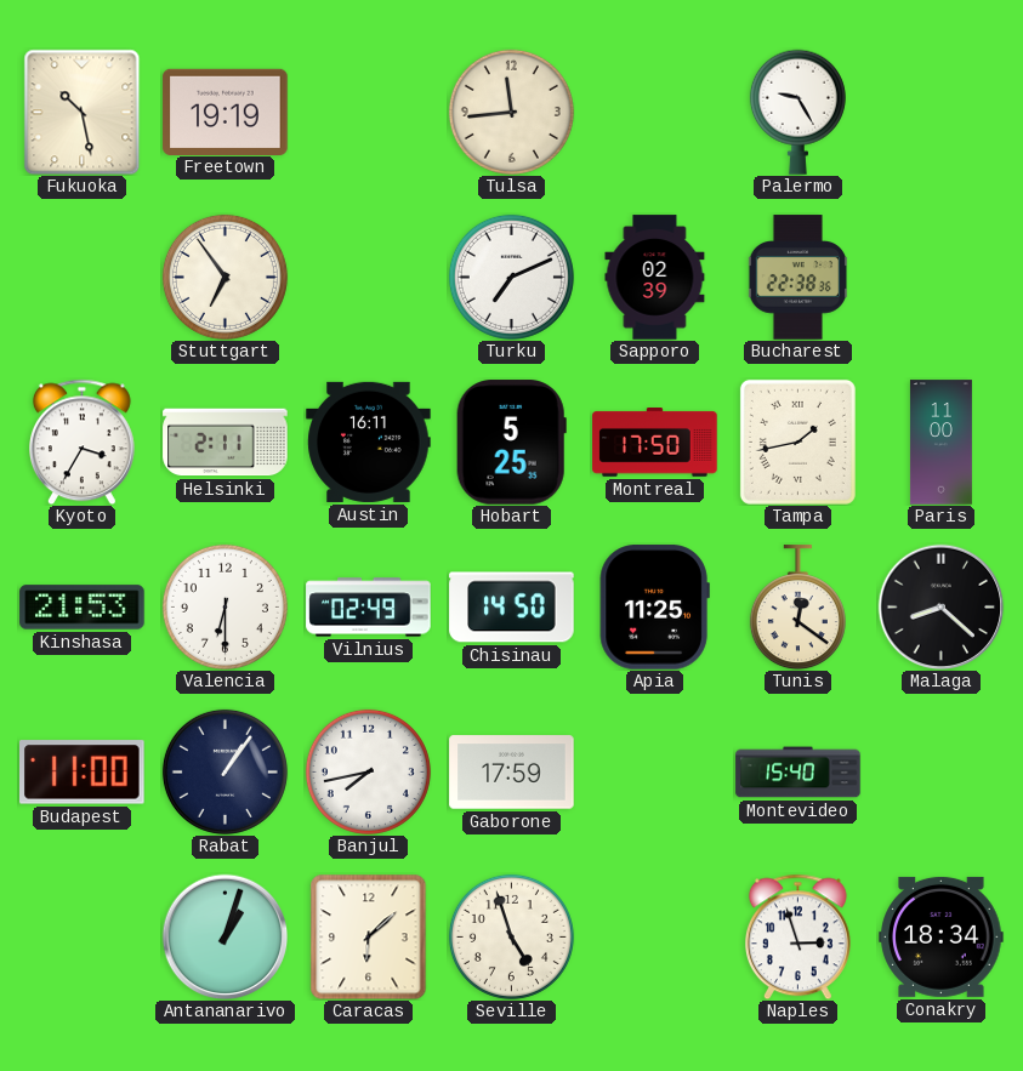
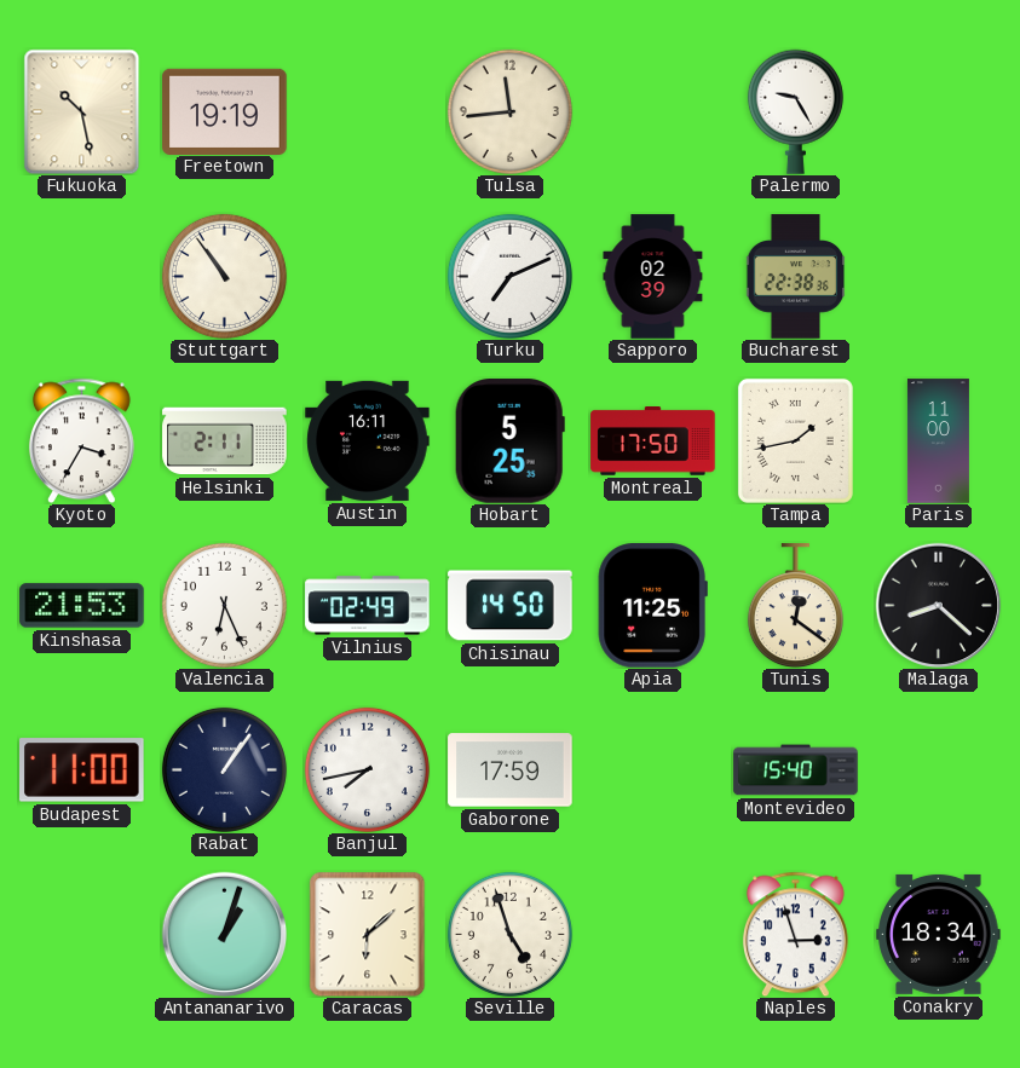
Stuttgart: 6:54 -> 10:54
Valencia: 6:30 -> 6:26
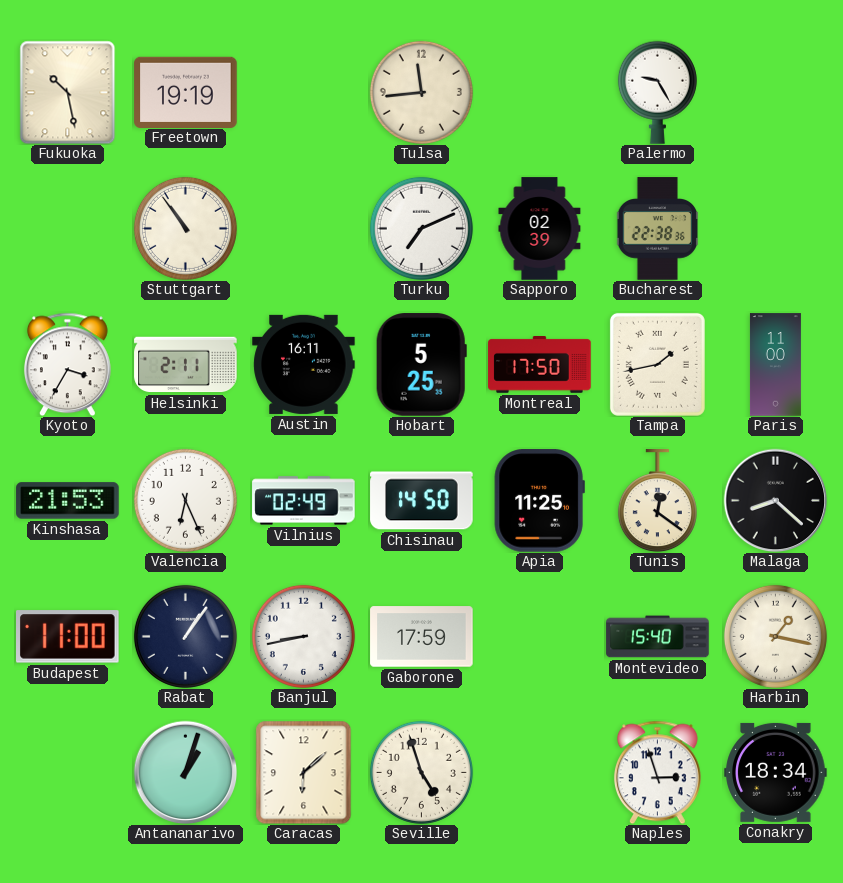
Banjul: 7:43 -> 8:43
Harbin: none -> 1:17
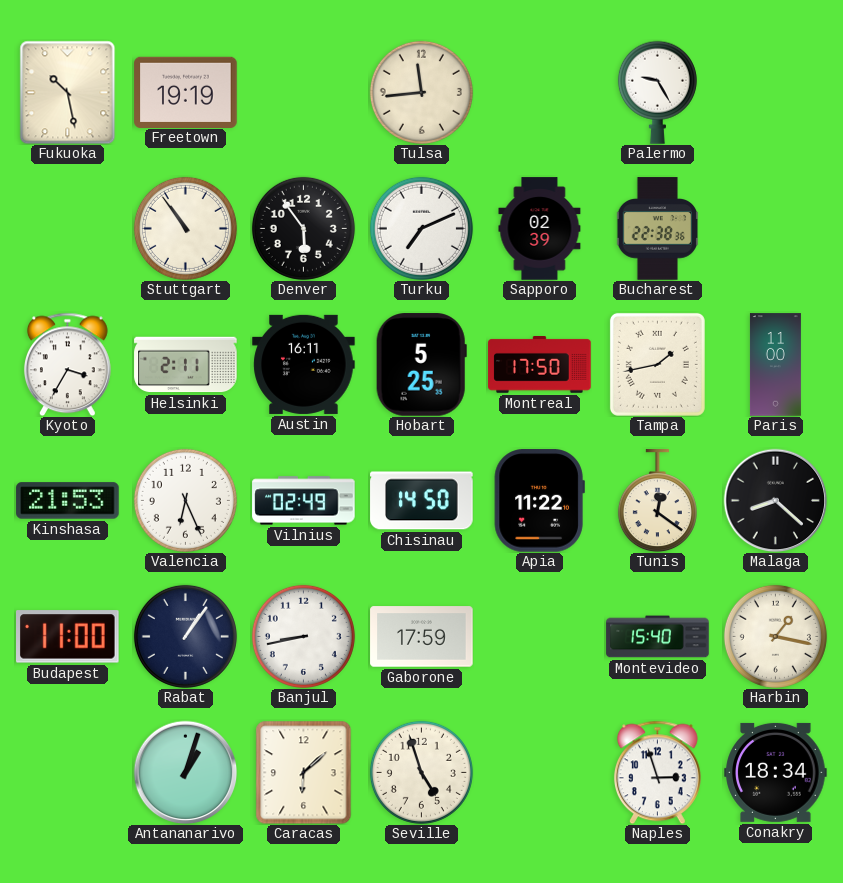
Denver: none -> 5:54
Apia: 11:25 -> 11:22
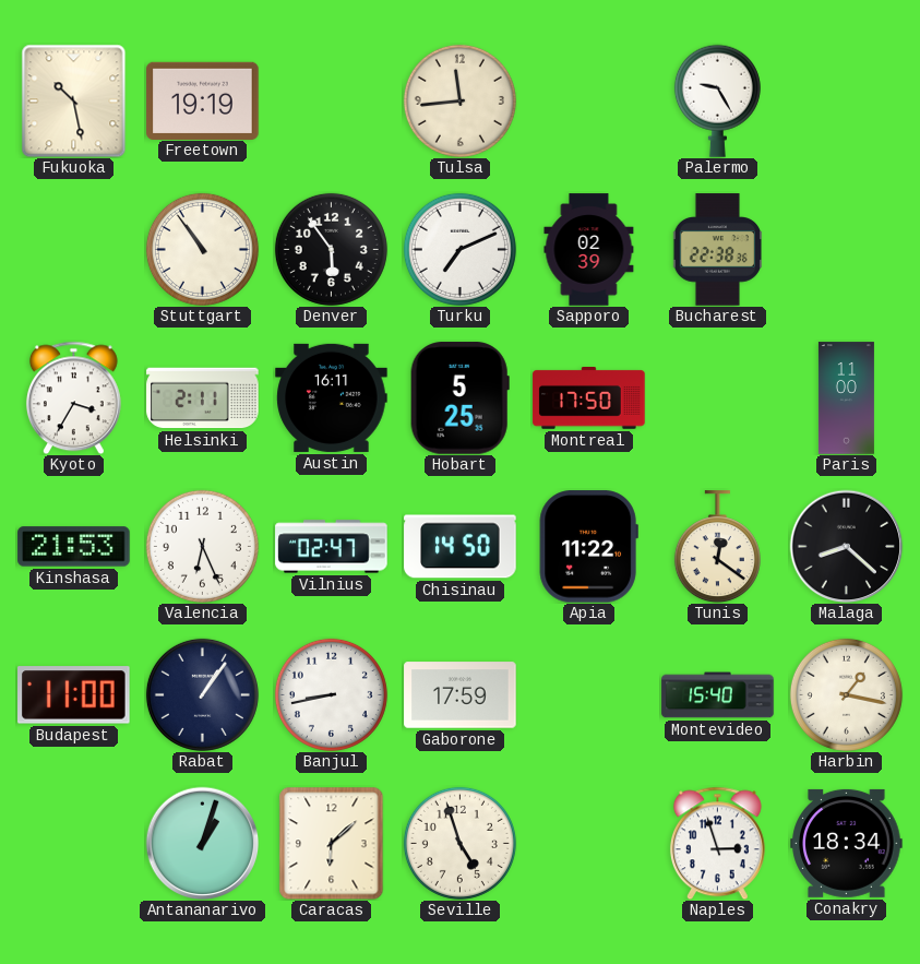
Tampa: 1:43 -> none
Vilnius: 02:49 -> 02:47
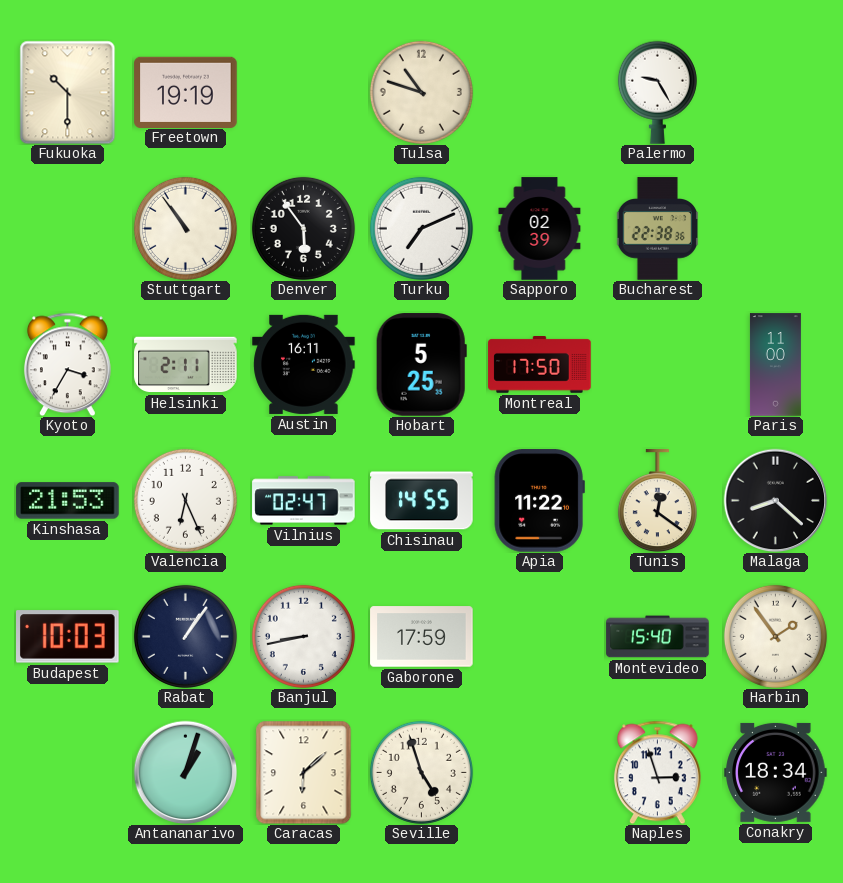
Fukuoka: 10:28 -> 10:30
Tulsa: 11:44 -> 10:48
Chisinau: 14:50 -> 14:55
Budapest: 11:00 -> 10:03
Harbin: 1:17 -> 1:54
